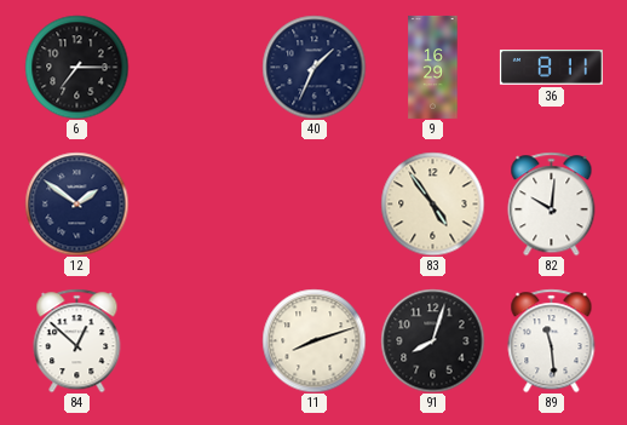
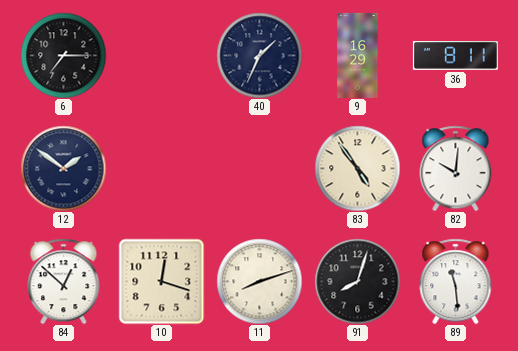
10: none -> 12:18
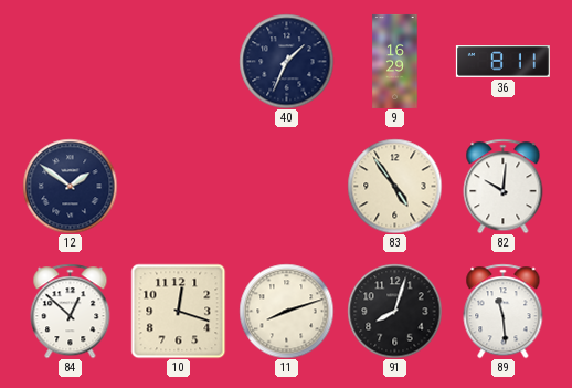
6: 7:15 -> none
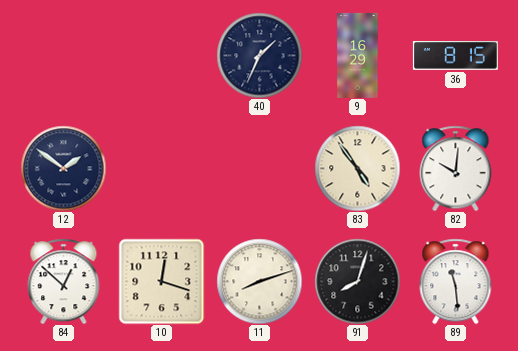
36: 8:11 -> 8:15
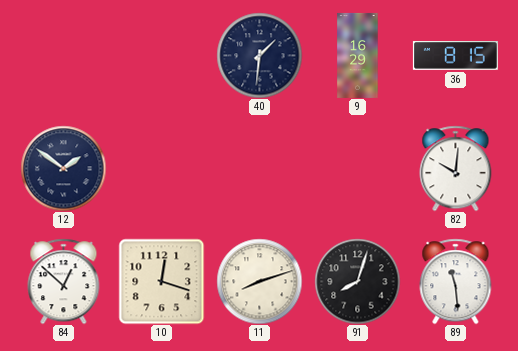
40: 1:34 -> 1:31
83: 4:54 -> none
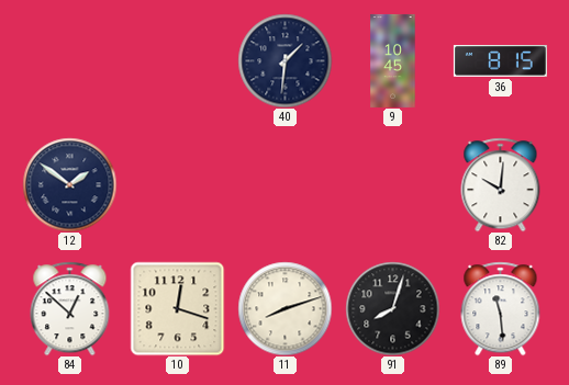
9: 16:29 -> 10:45
